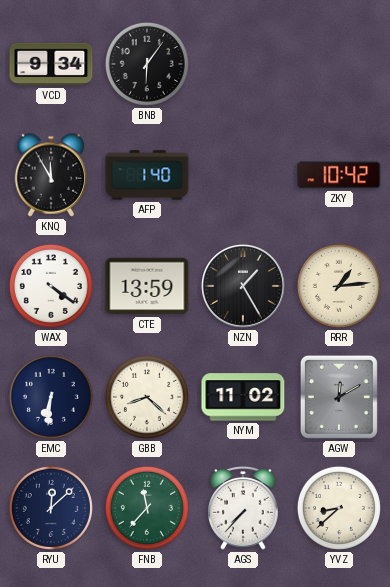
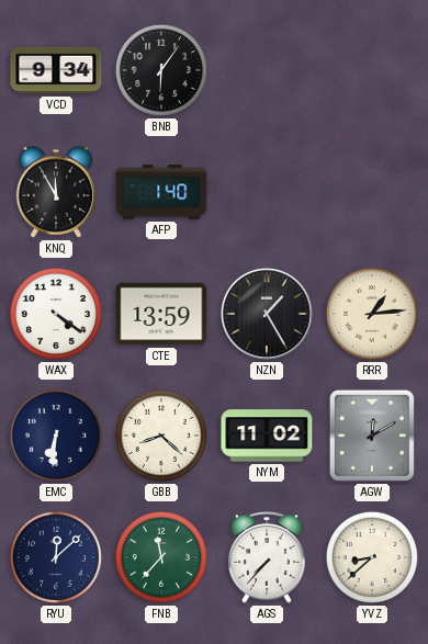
ZKY: 10:42 -> none
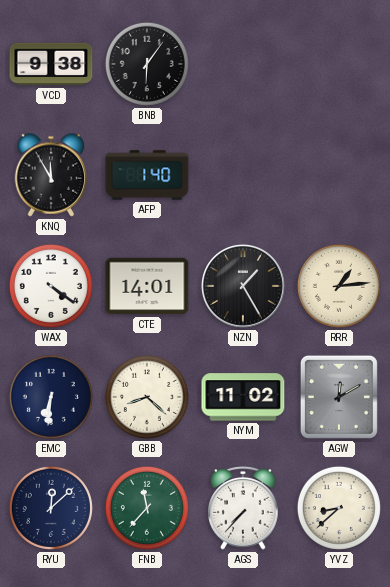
VCD: 9:34 -> 9:38
CTE: 13:59 -> 14:01
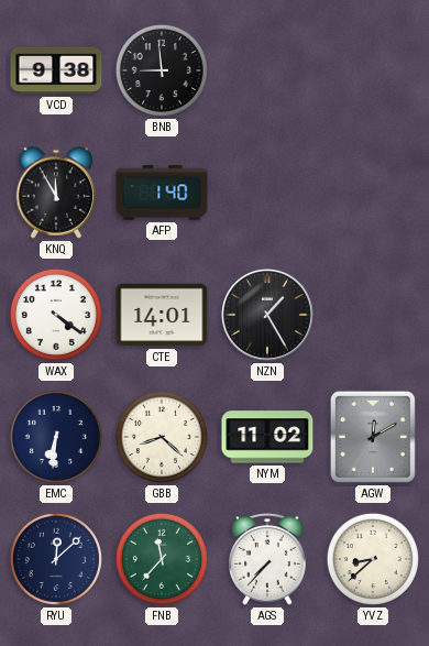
BNB: 6:06 -> 8:59
RRR: 1:14 -> none
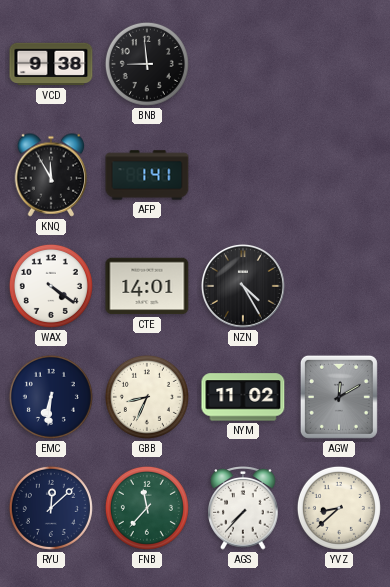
AFP: 1:40 -> 1:41
NZN: 1:25 -> 4:25
GBB: 8:22 -> 8:34
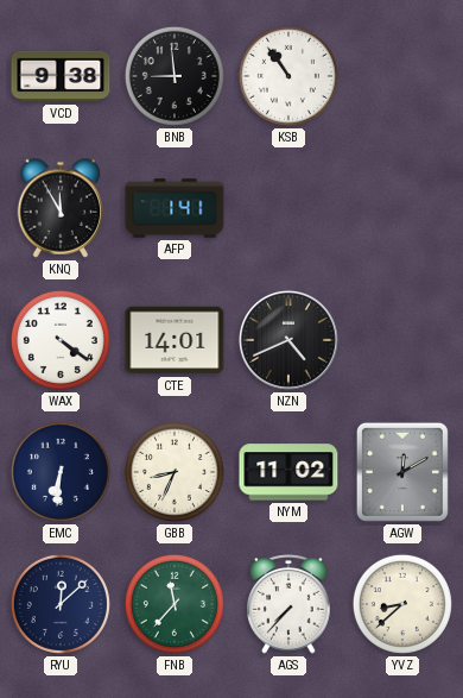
KSB: none -> 10:54
NZN: 4:25 -> 4:41
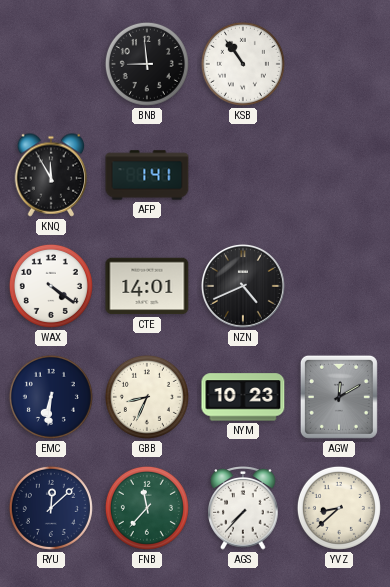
VCD: 9:38 -> none
NYM: 11:02 -> 10:23
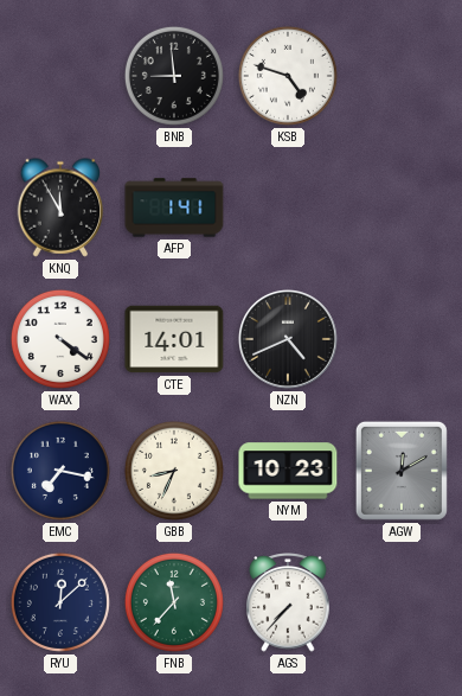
KSB: 10:54 -> 4:48
EMC: 6:31 -> 7:17
YVZ: 8:38 -> none
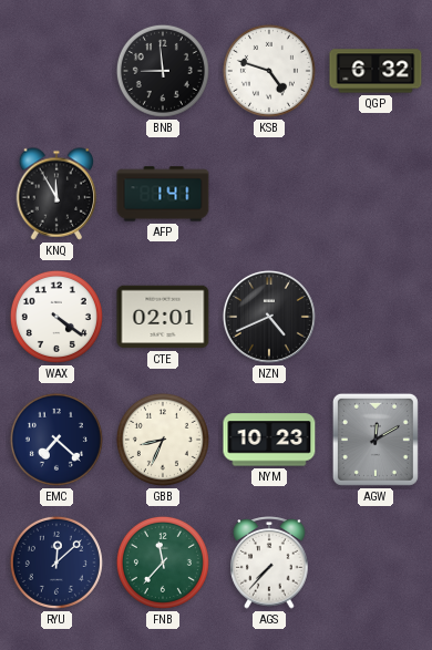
QGP: none -> 6:32
CTE: 14:01 -> 02:01
EMC: 7:17 -> 7:22
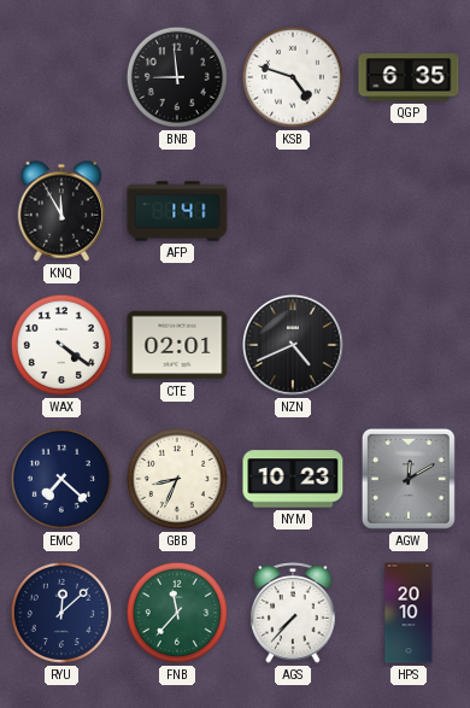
QGP: 6:32 -> 6:35
HPS: none -> 20:10
